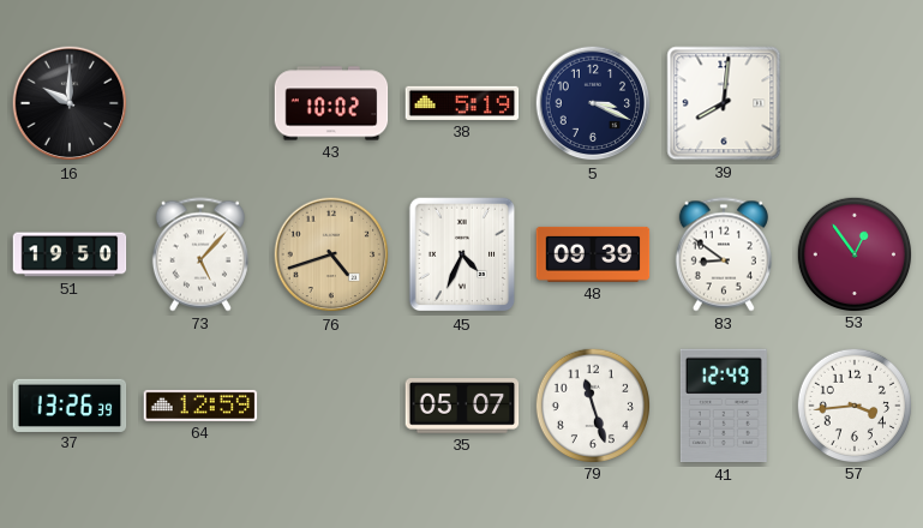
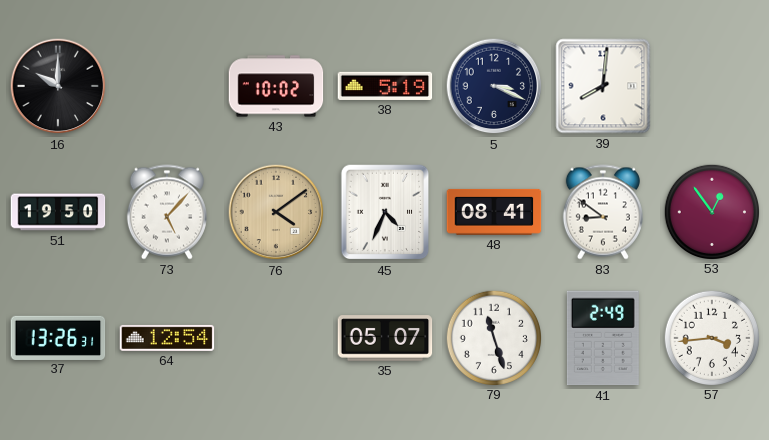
76: 4:42 -> 4:09
48: 09:39 -> 08:41
37: 13:26:39 -> 13:26:31
64: 12:59 -> 12:54
41: 12:49 -> 2:49
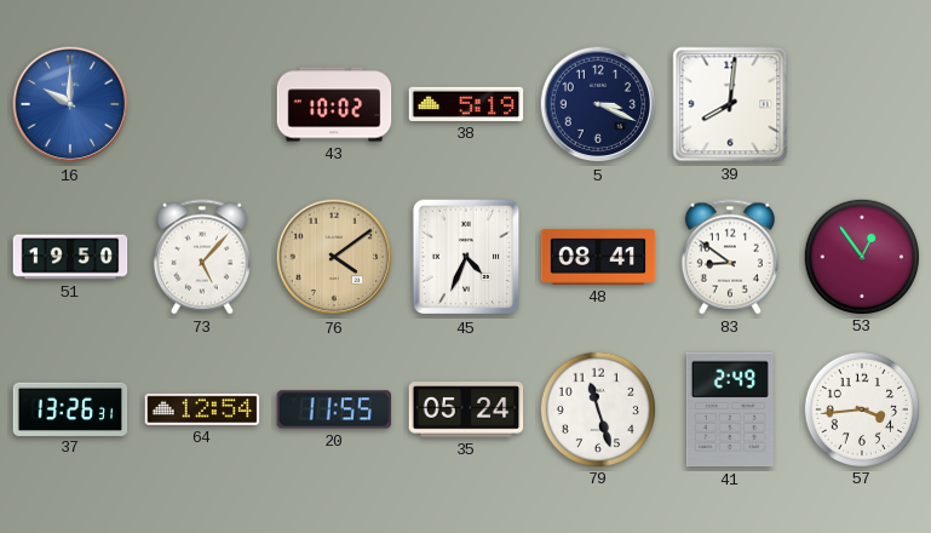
16 dial: black -> blue
20: none -> 11:55
35: 05:07 -> 05:24
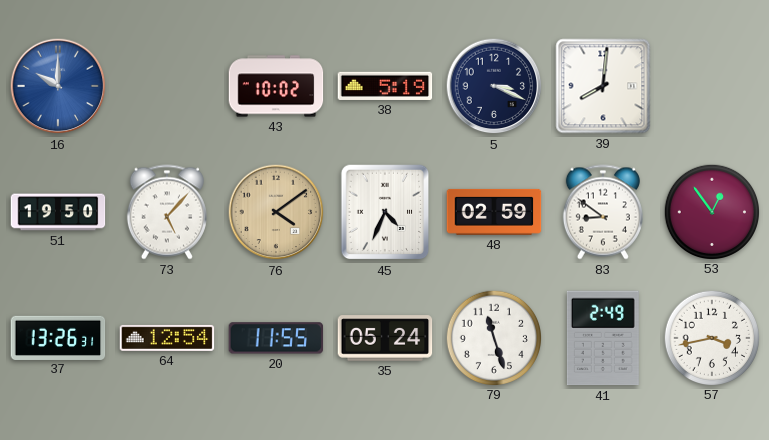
48: 08:41 -> 02:59
57: 3:44 -> 3:43
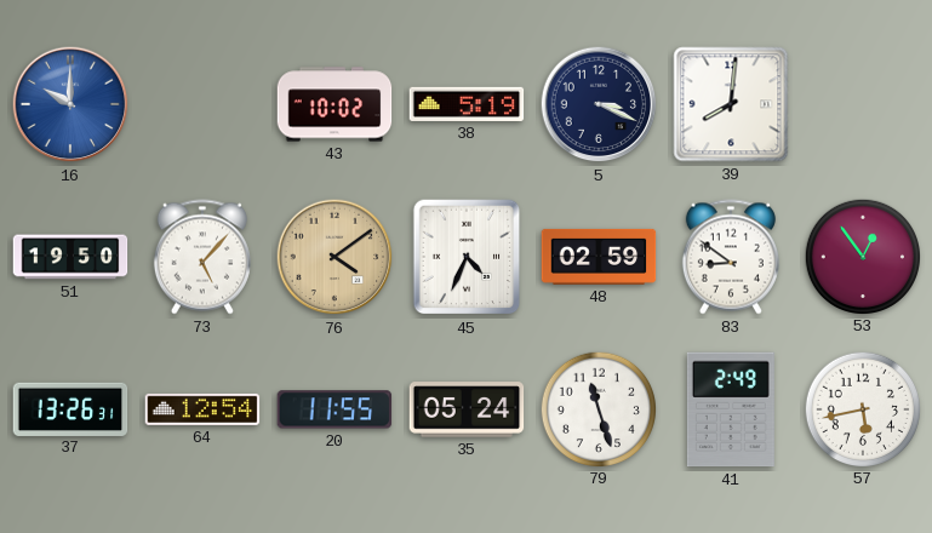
57: 3:43 -> 5:43
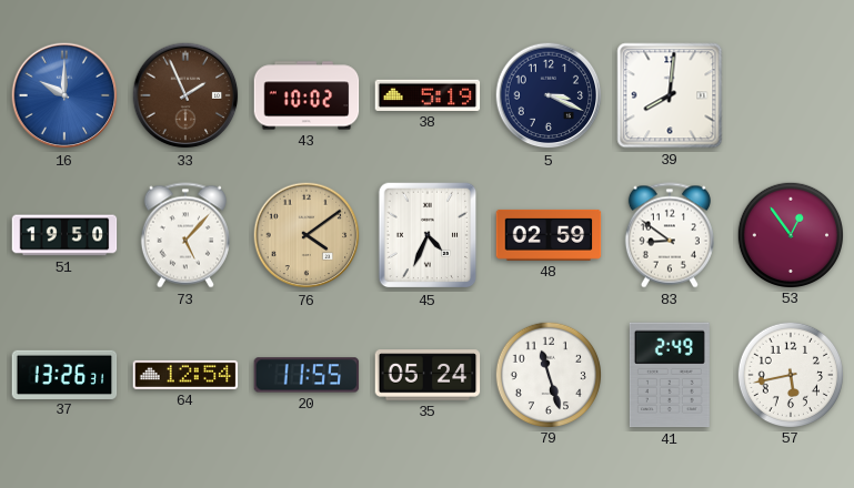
33: none -> 1:56
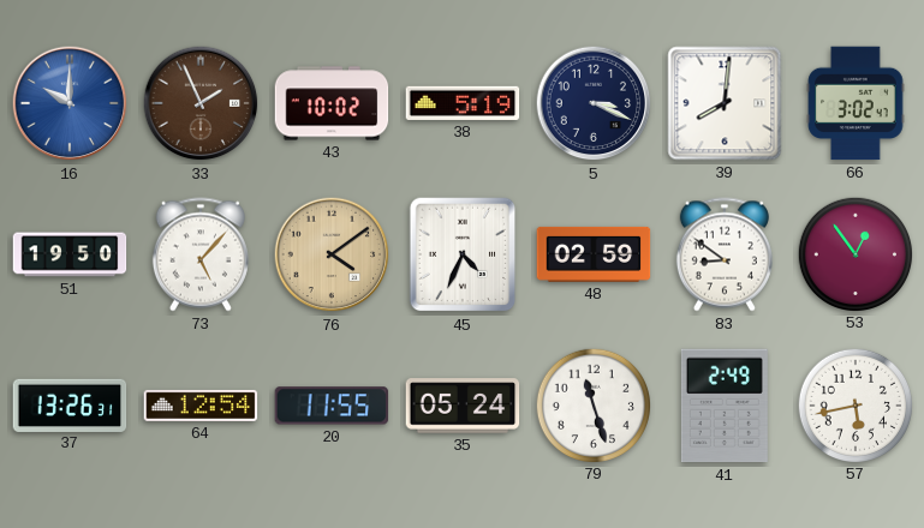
66: none -> 3:02
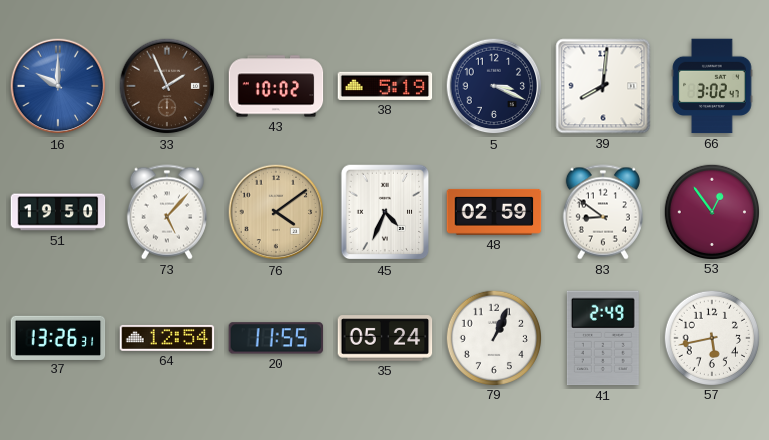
79: 11:27 -> 1:04
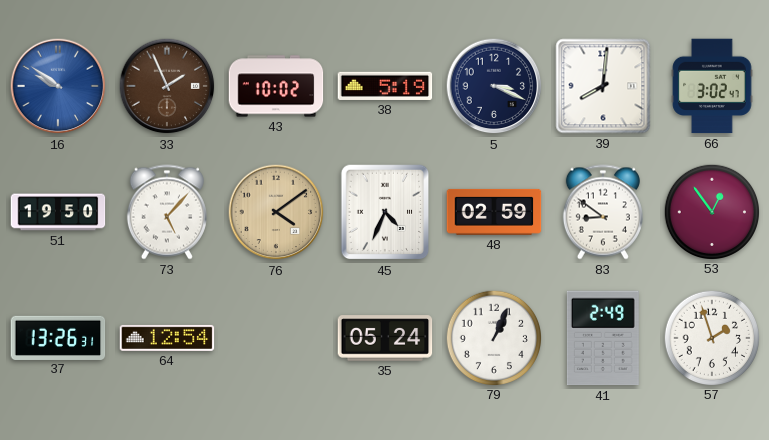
16: 10:00 -> 9:51
20: 11:55 -> none
57: 5:43 -> 1:57
